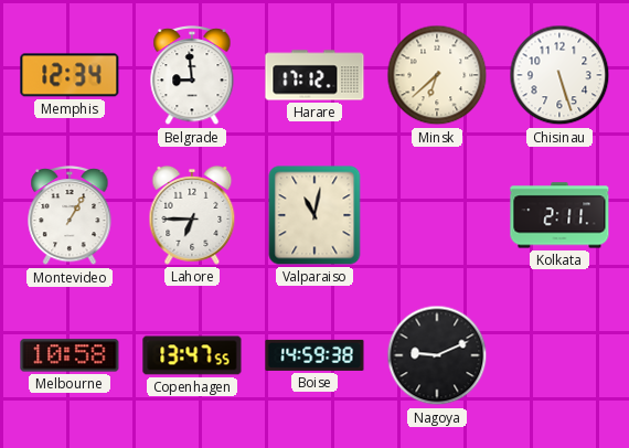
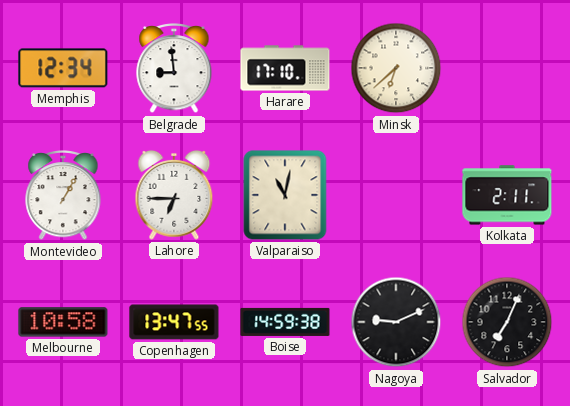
Harare: 17:12 -> 17:10
Chisinau: 5:27 -> none
Salvador: none -> 7:04
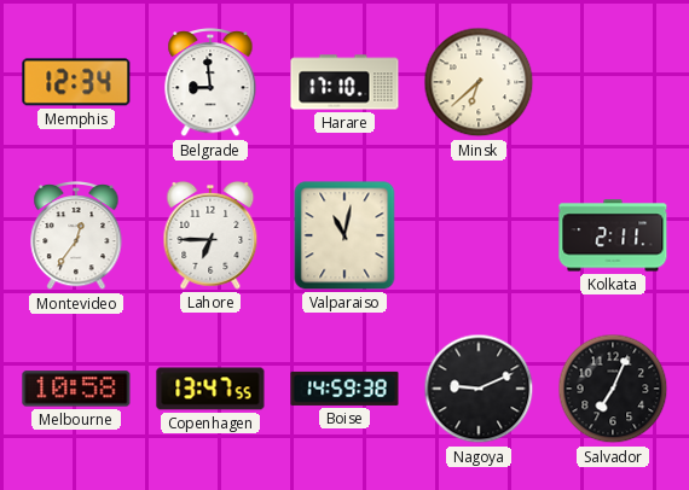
Montevideo: 1:05 -> 12:36
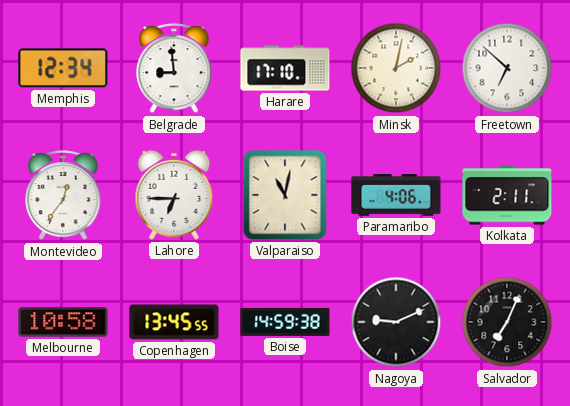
Minsk: 6:38 -> 2:02
Freetown: none -> 6:52
Paramaribo: none -> 4:06
Copenhagen: 13:47 -> 13:45
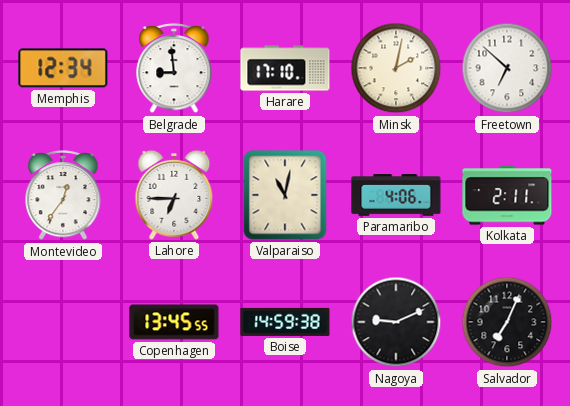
Melbourne: 10:58 -> none
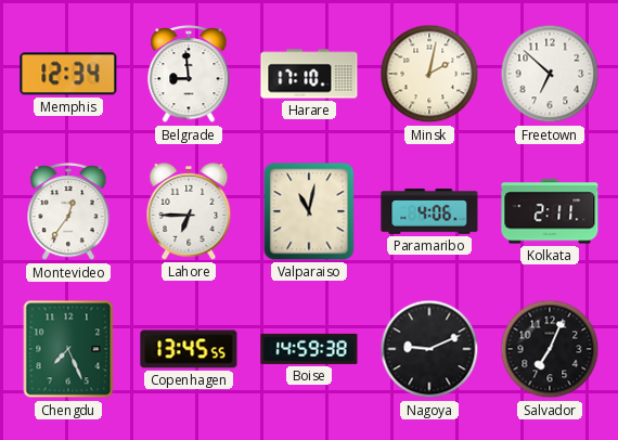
Chengdu: none -> 7:26
